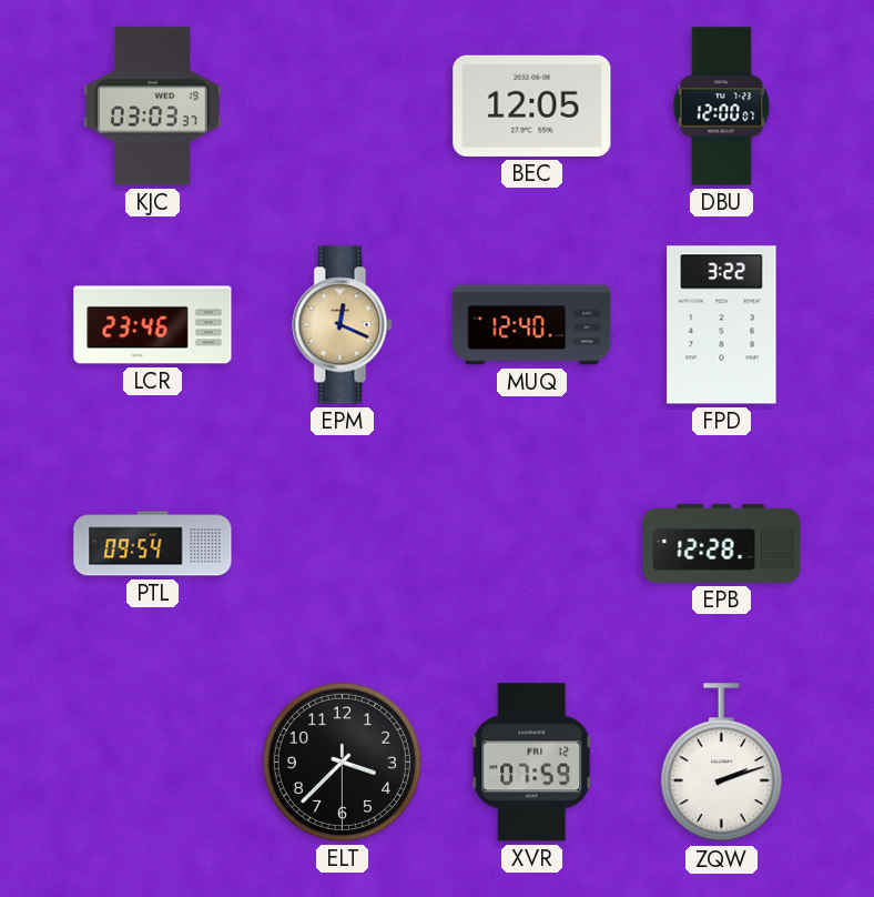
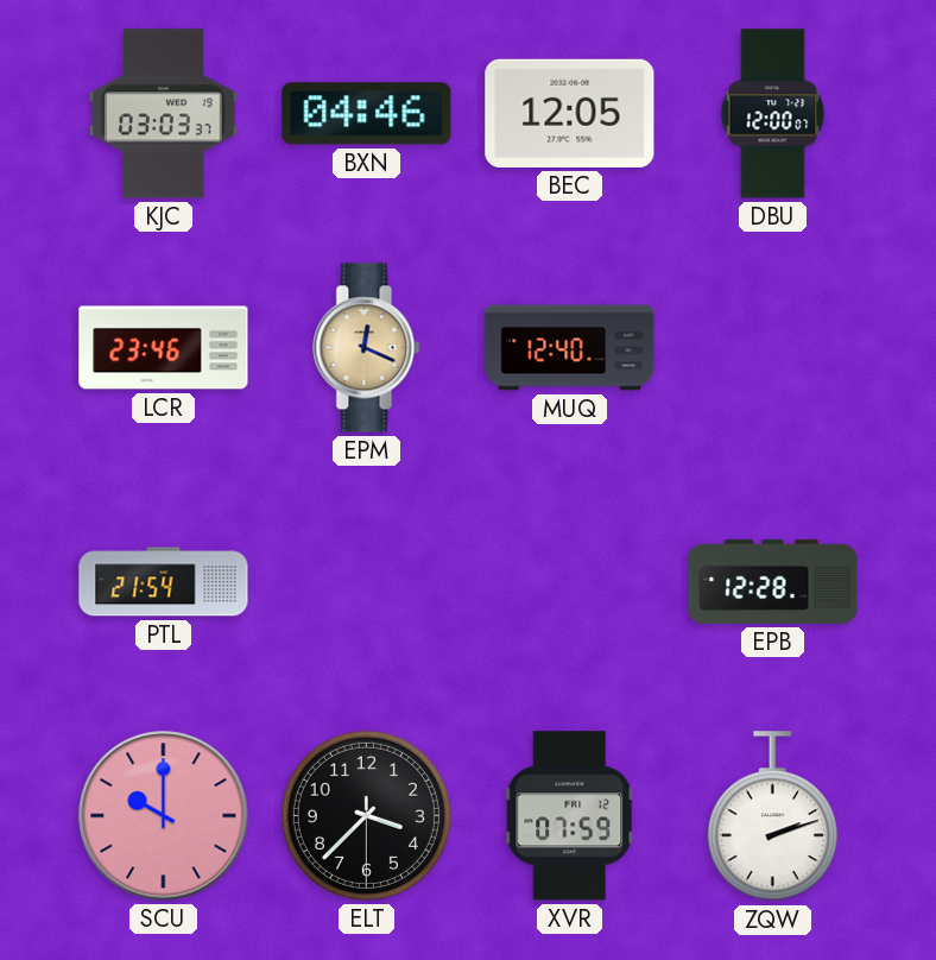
BXN: none -> 04:46
FPD: 3:22 -> none
PTL: 09:54 -> 21:54
SCU: none -> 10:00
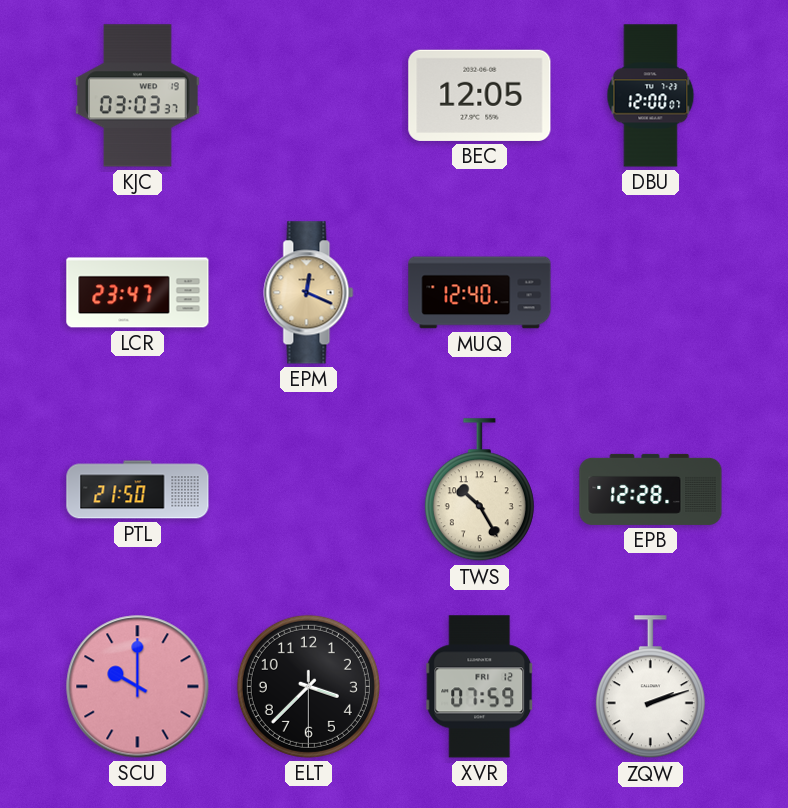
BXN: 04:46 -> none
LCR: 23:46 -> 23:47
PTL: 21:54 -> 21:50
TWS: none -> 10:25
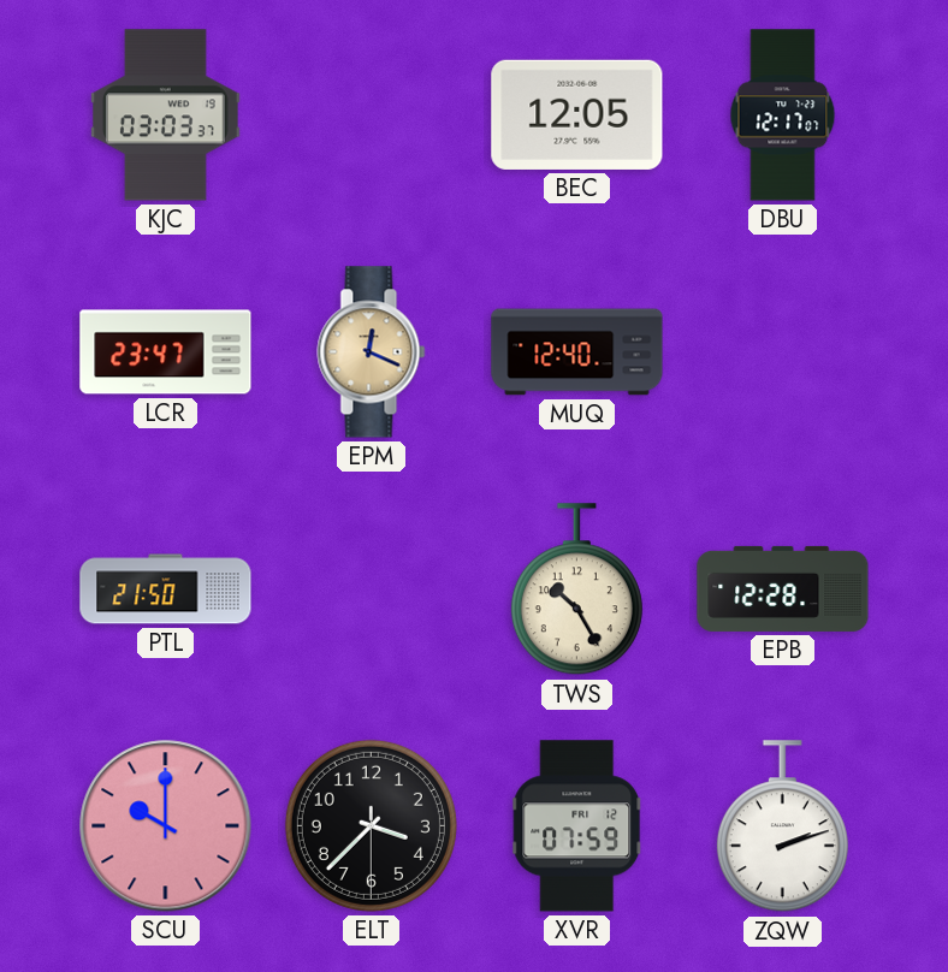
DBU: 12:00 -> 12:17
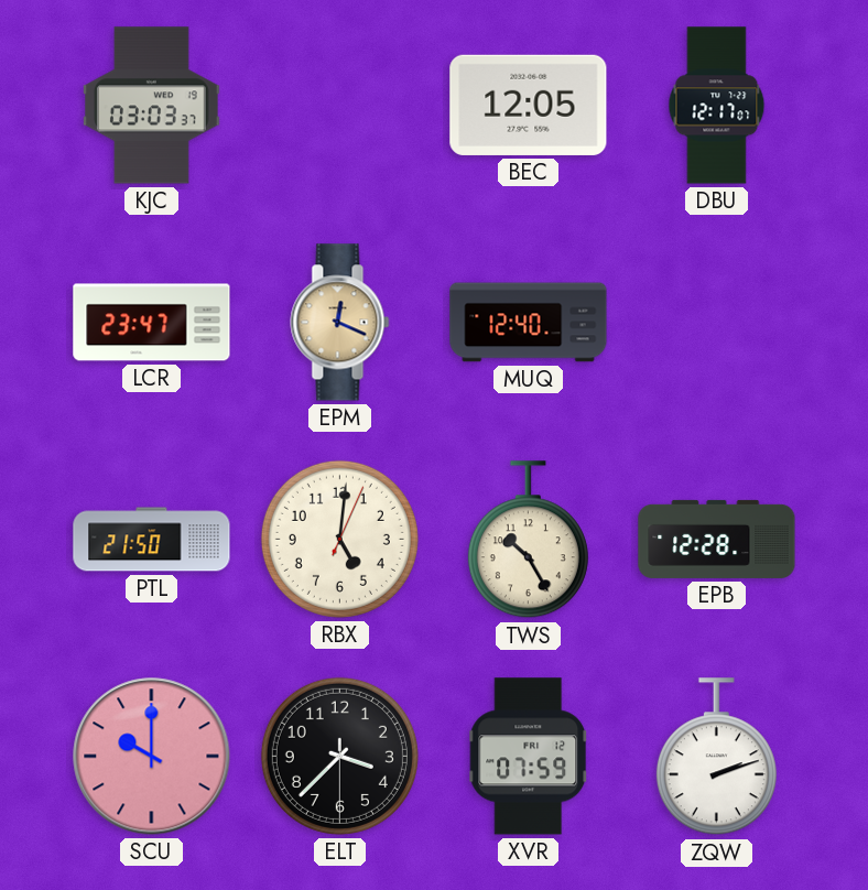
RBX: none -> 5:01
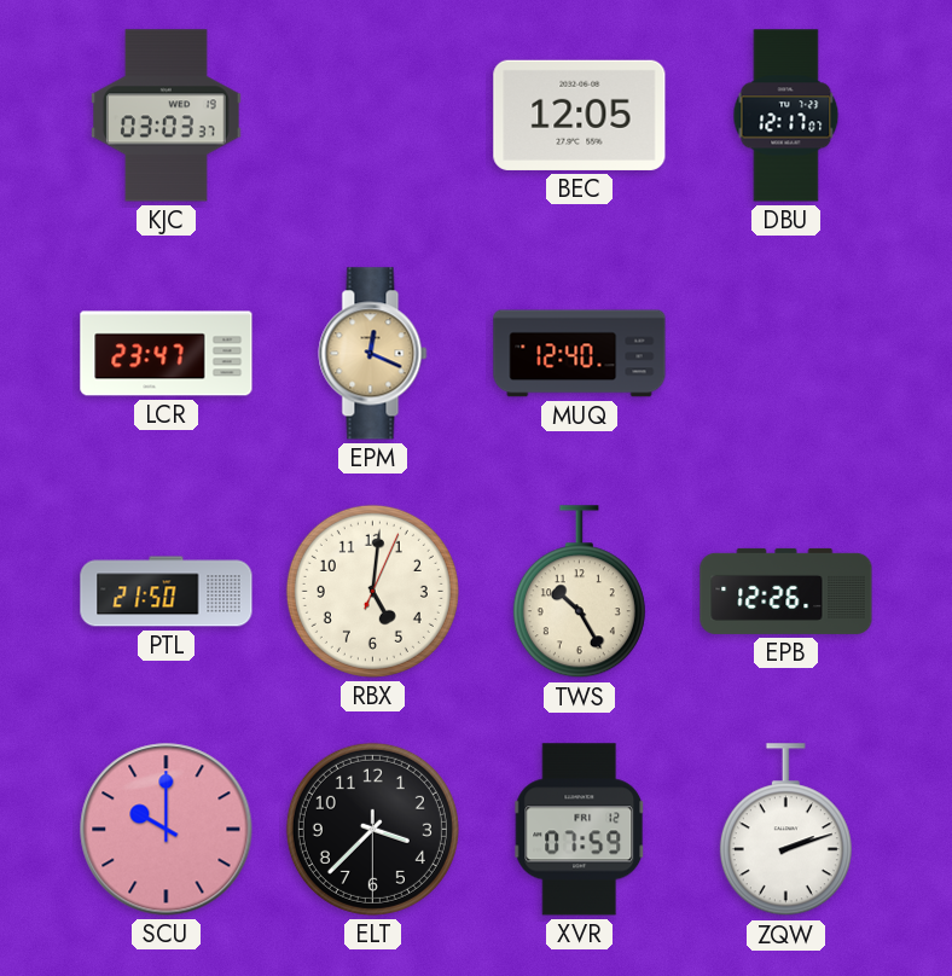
EPB: 12:28 -> 12:26
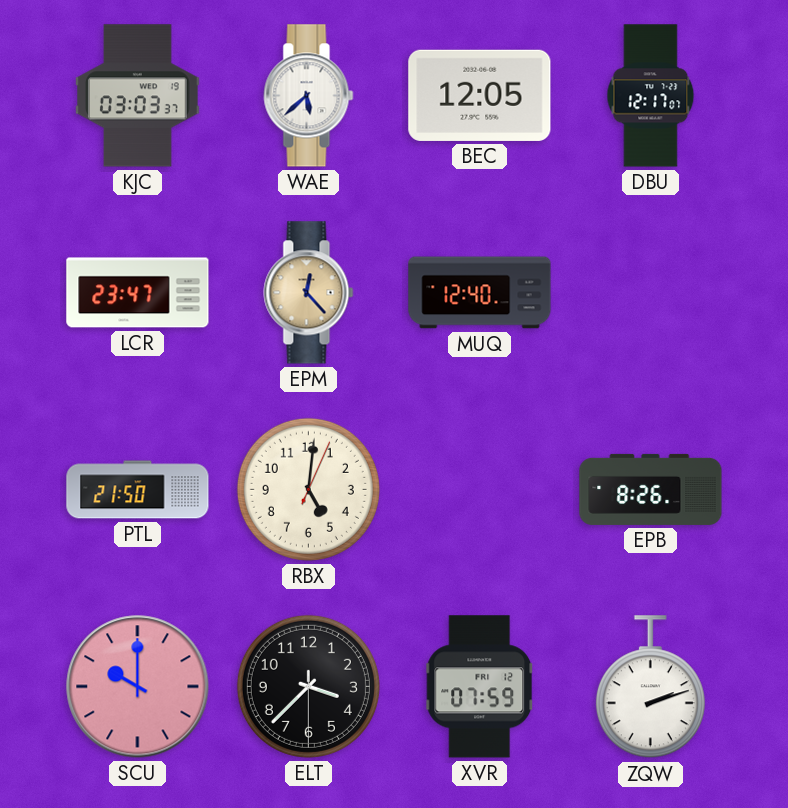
WAE: none -> 5:38
EPM: 12:19 -> 12:23
TWS: 10:25 -> none
EPB: 12:26 -> 8:26
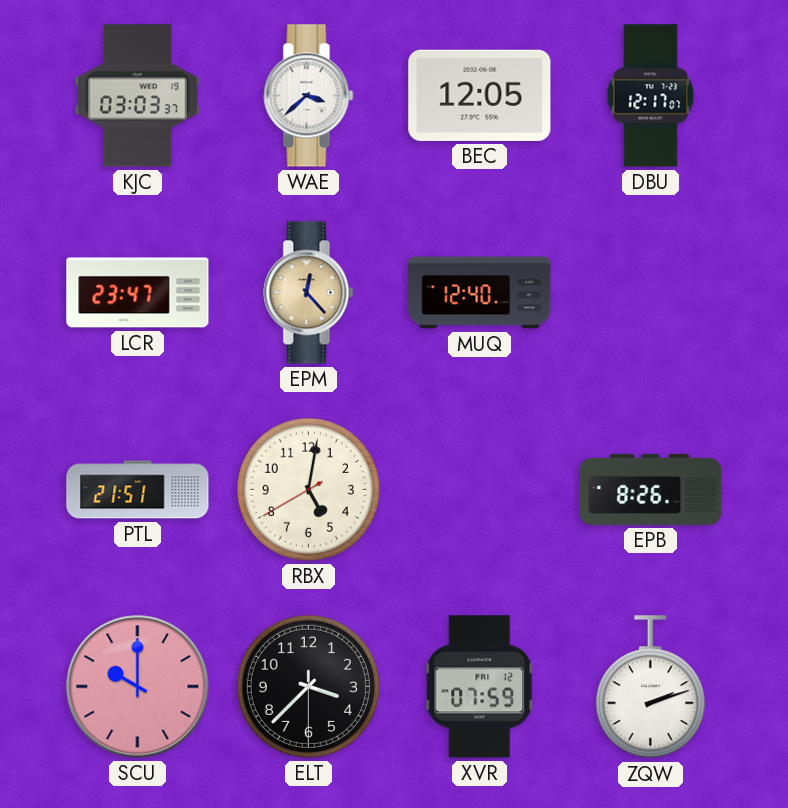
WAE: 5:38 -> 3:38
PTL: 21:50 -> 21:51
RBX: 5:01:04 -> 5:01:40
